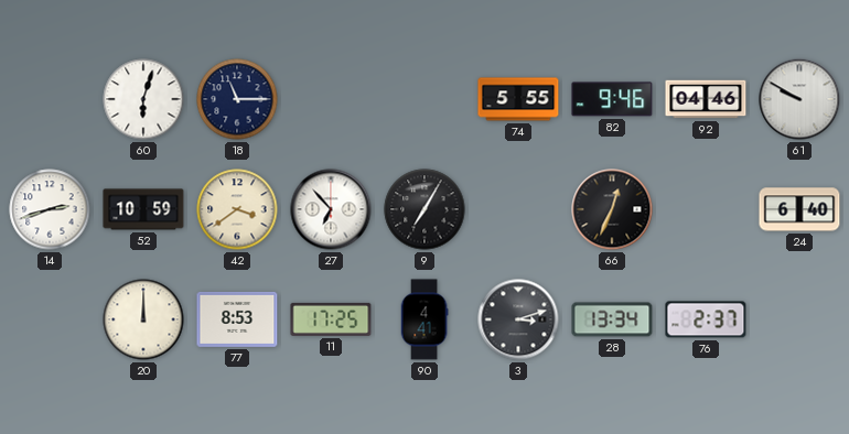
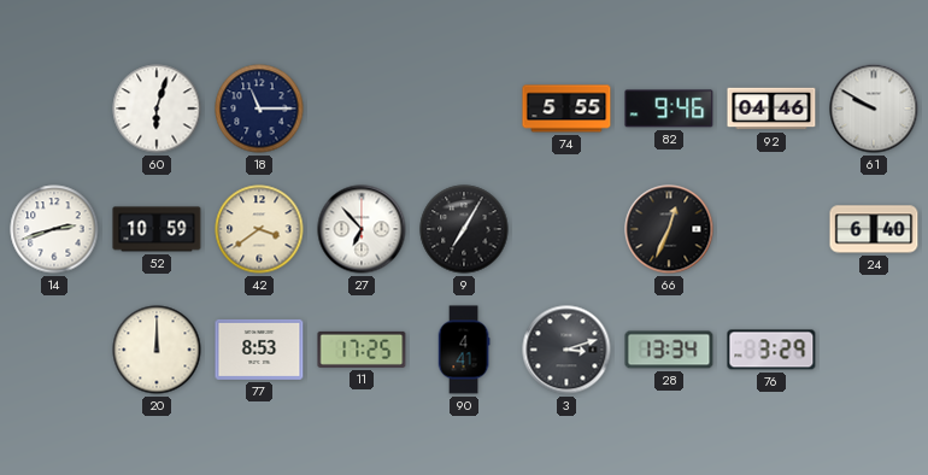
76: 2:37 -> 3:29
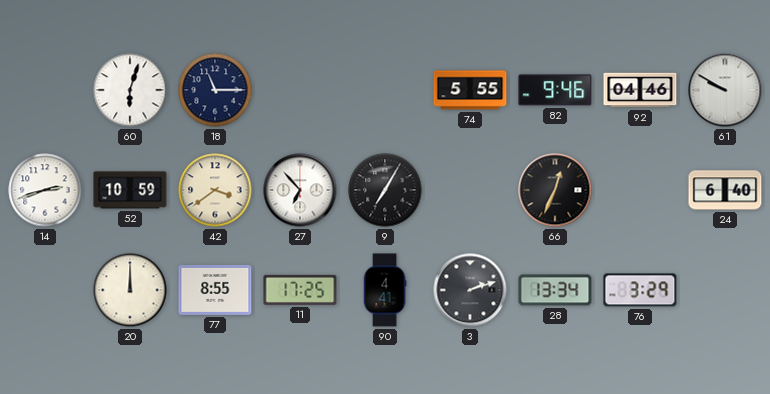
77: 8:53 -> 8:55
3: 3:12 -> 2:12
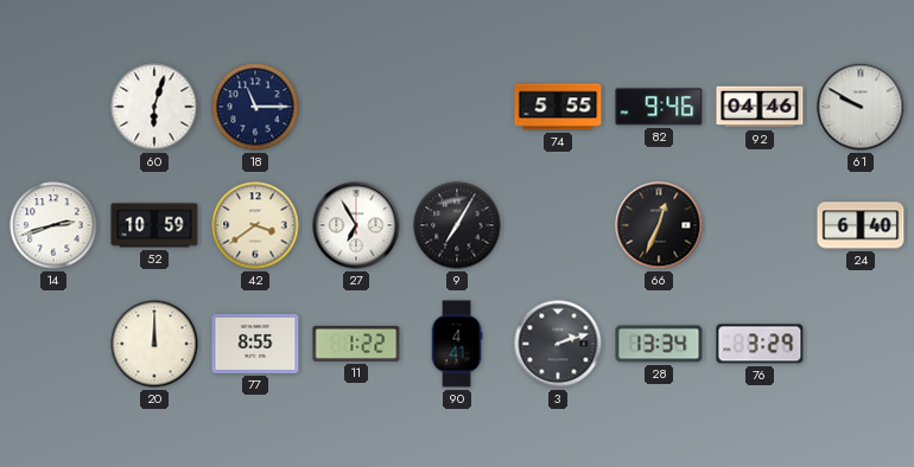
27: 6:53 -> 6:55
11: 17:25 -> 1:22
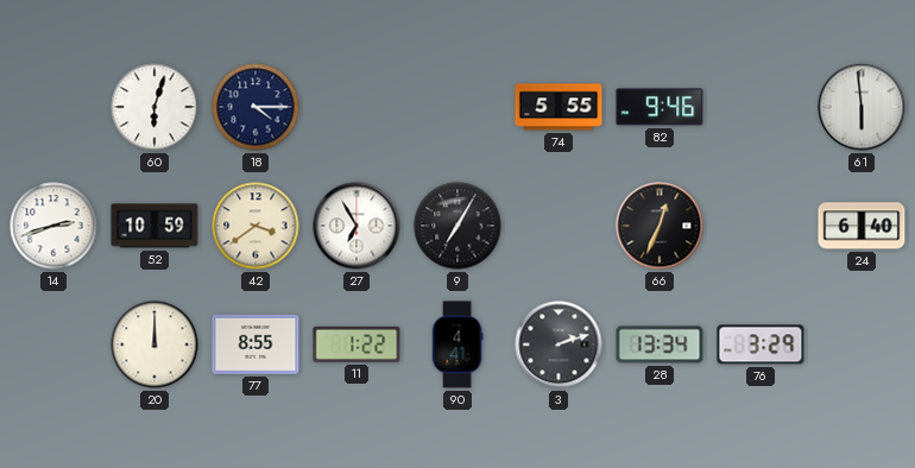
18: 11:15 -> 4:15
92: 04:46 -> none
61: 9:50 -> 5:59
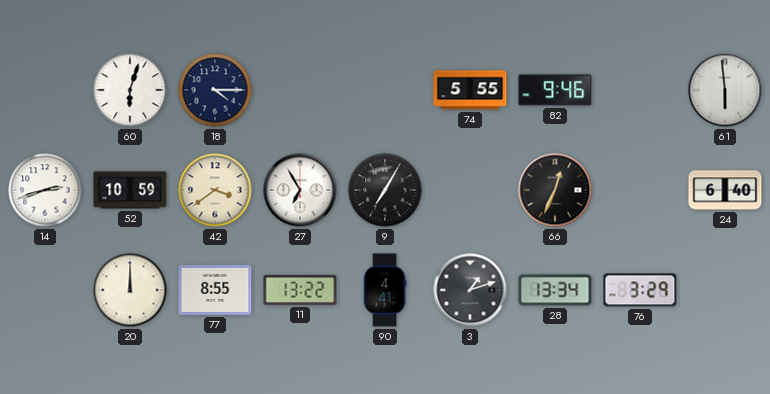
11: 1:22 -> 13:22
3: 2:12 -> 1:12
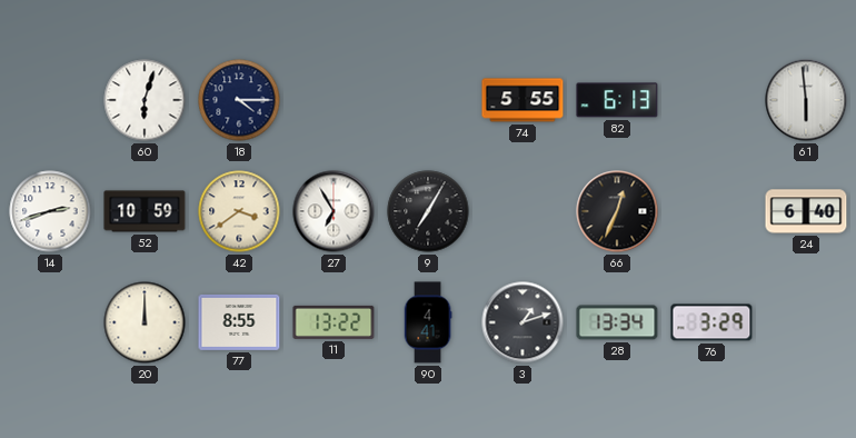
82: 9:46 -> 6:13
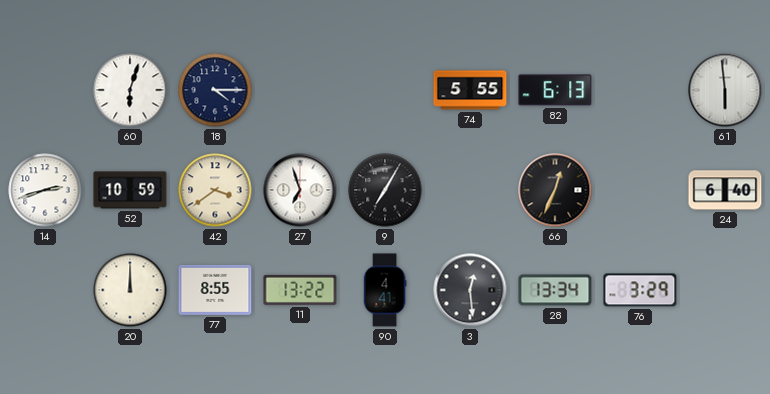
27: 6:55 -> 6:57
3: 1:12 -> 12:29
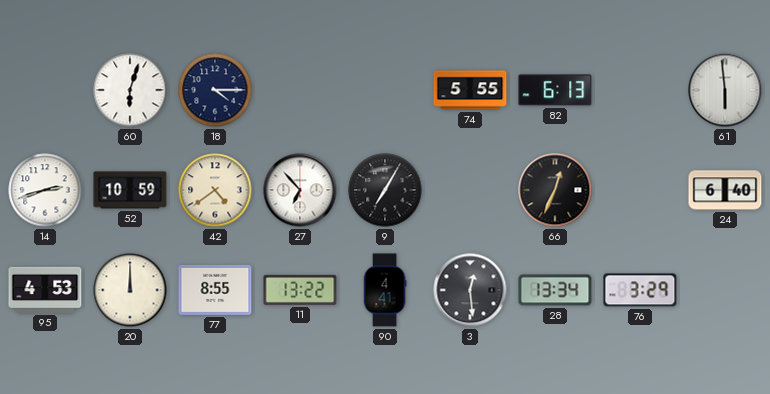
42: 3:39 -> 4:39
27: 6:57 -> 6:53
95: none -> 4:53
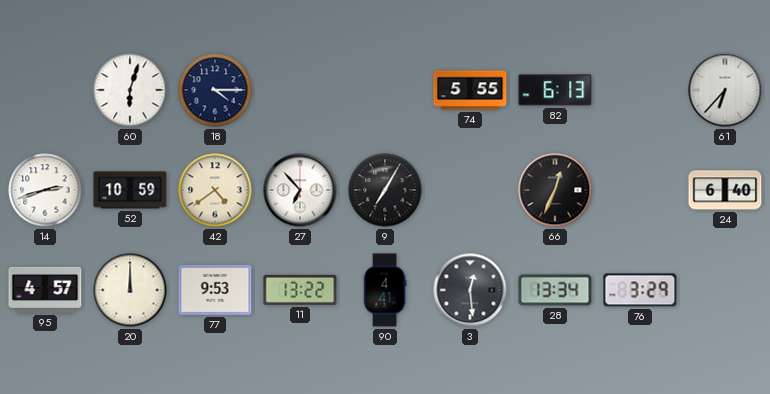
61: 5:59 -> 6:37
95: 4:53 -> 4:57
77: 8:55 -> 9:53
